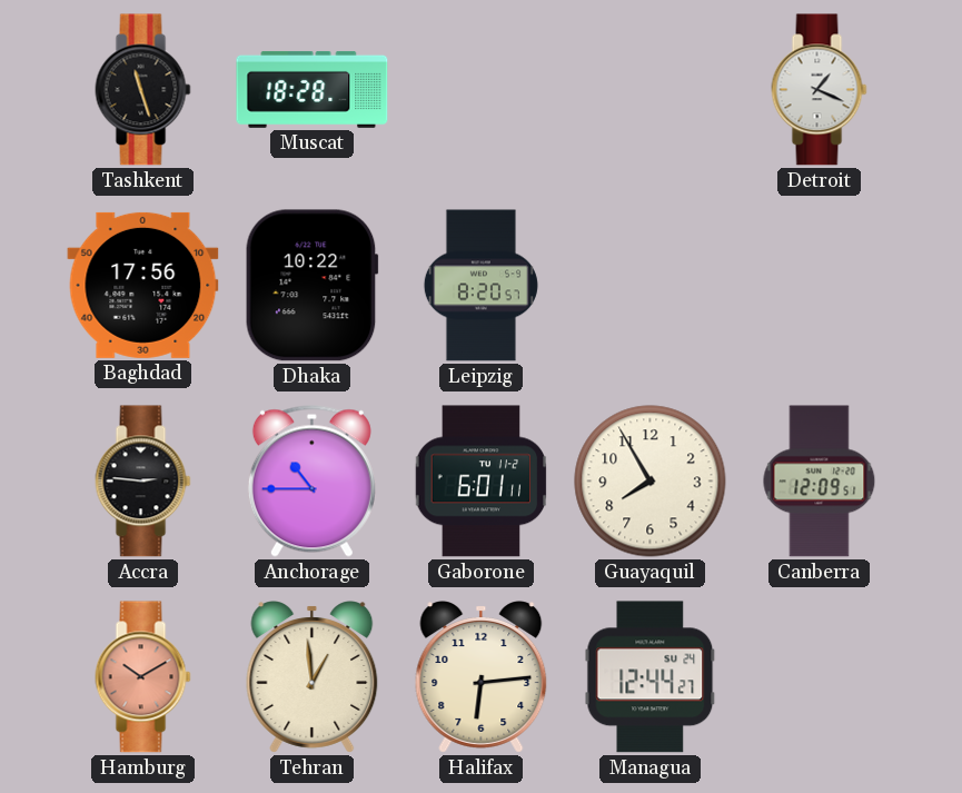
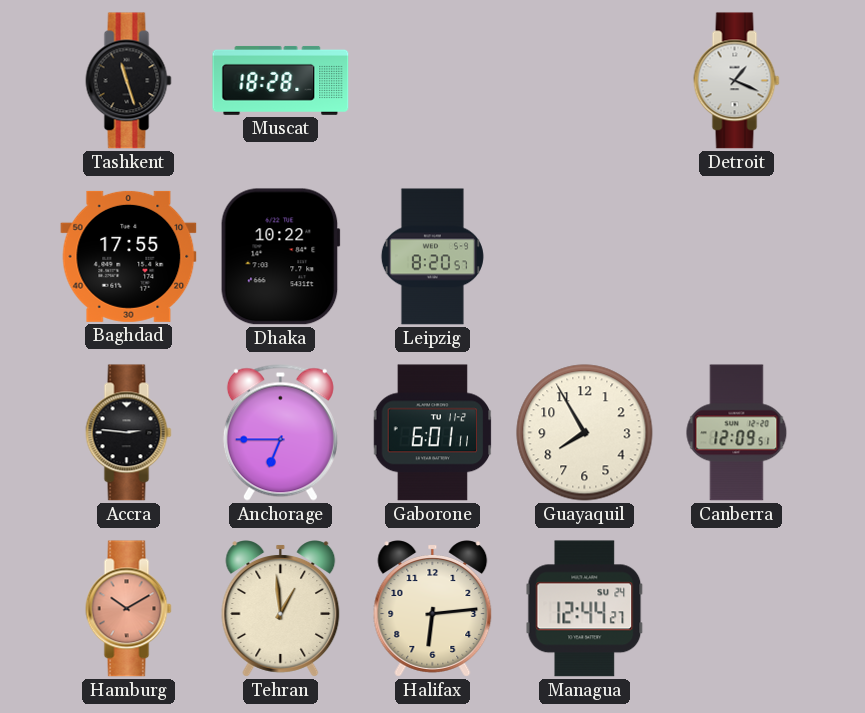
Baghdad: 17:56 -> 17:55
Anchorage: 10:45 -> 6:45
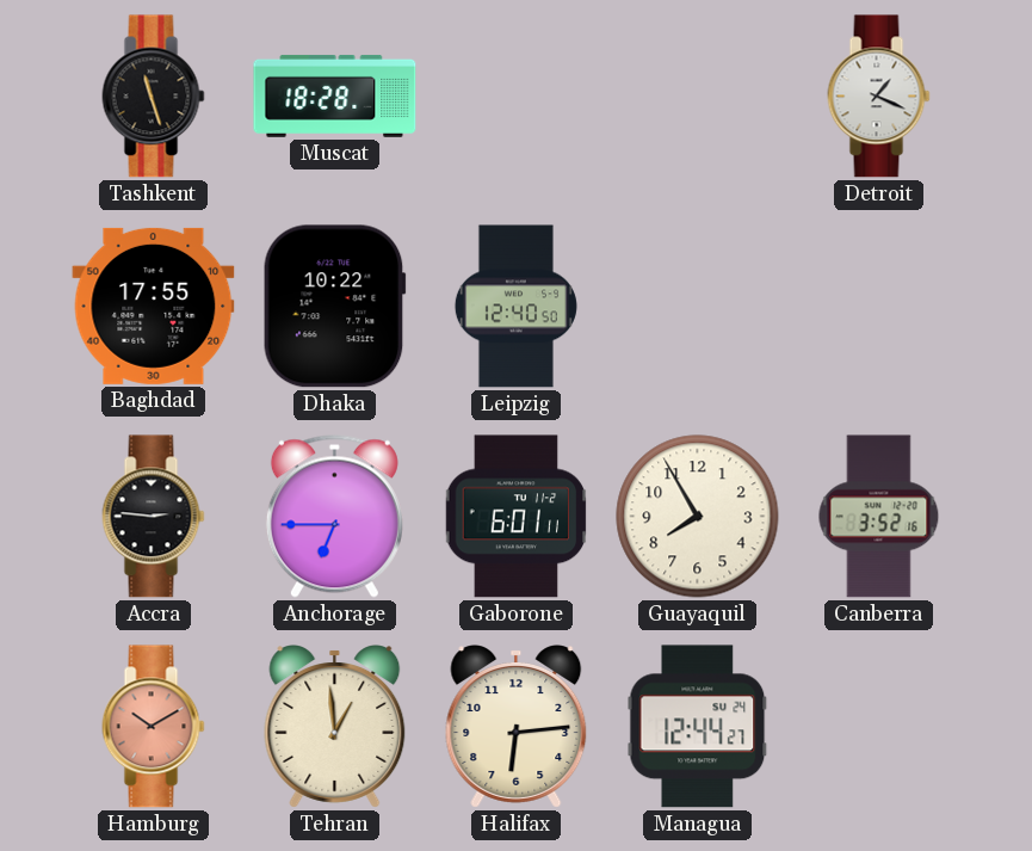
Leipzig: 8:20 -> 12:40
Canberra: 12:09 -> 3:52
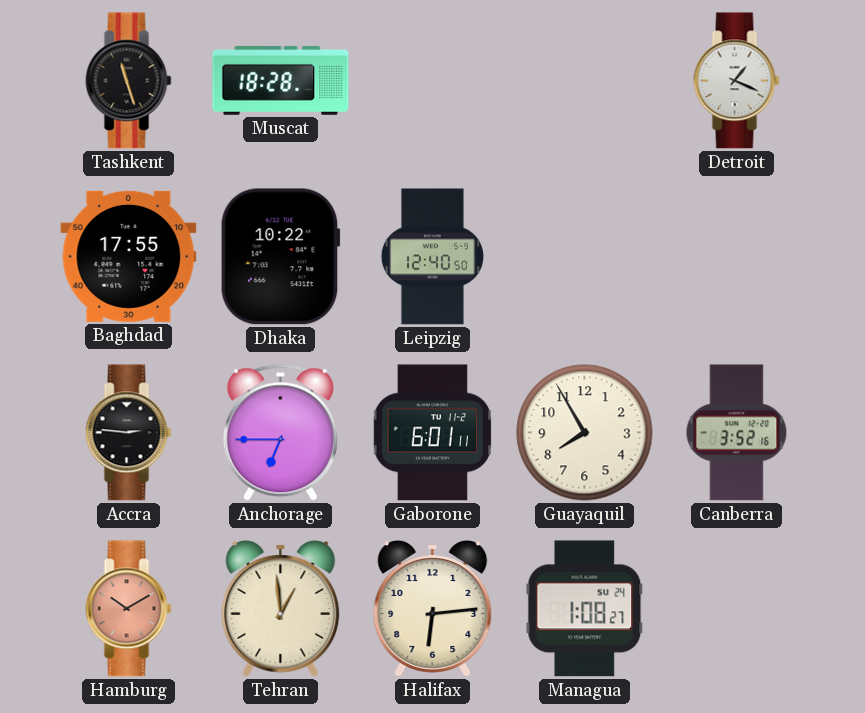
Managua: 12:44 -> 1:08
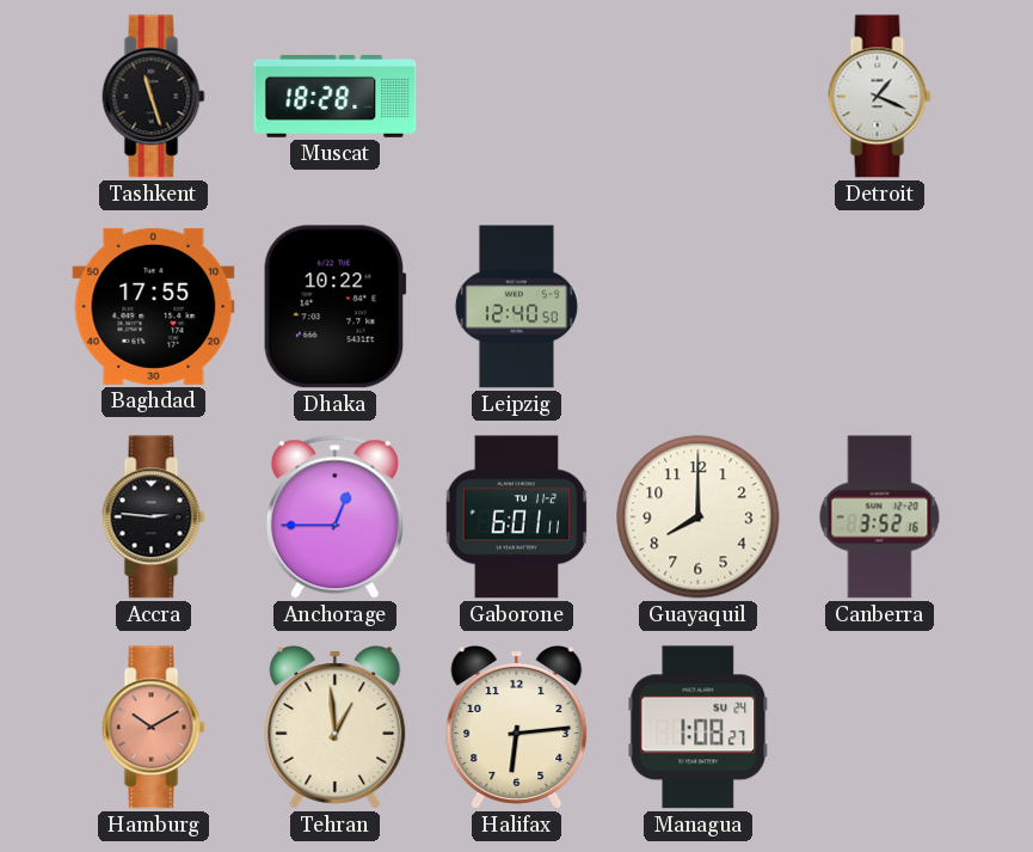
Anchorage: 6:45 -> 12:45
Guayaquil: 7:55 -> 8:00
